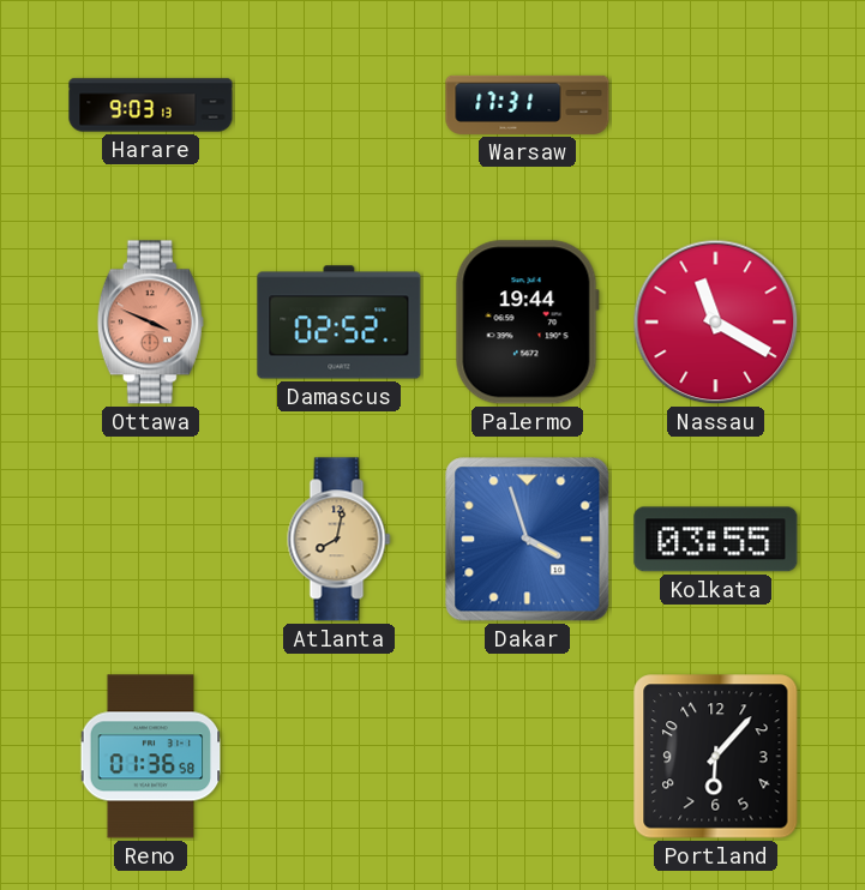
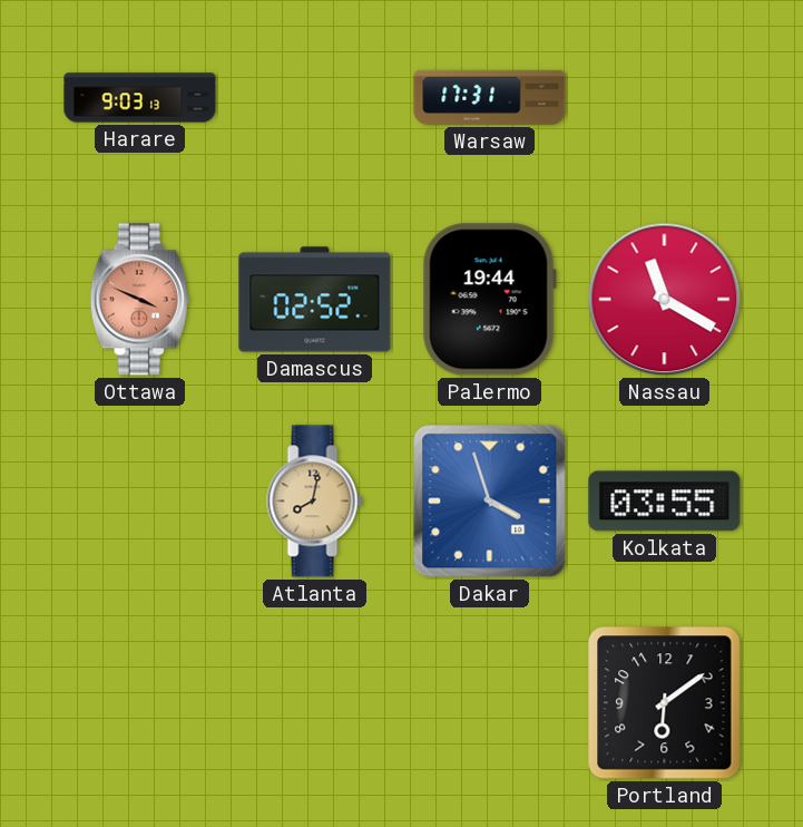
Reno: 01:36 -> none
Portland: 6:07 -> 6:09
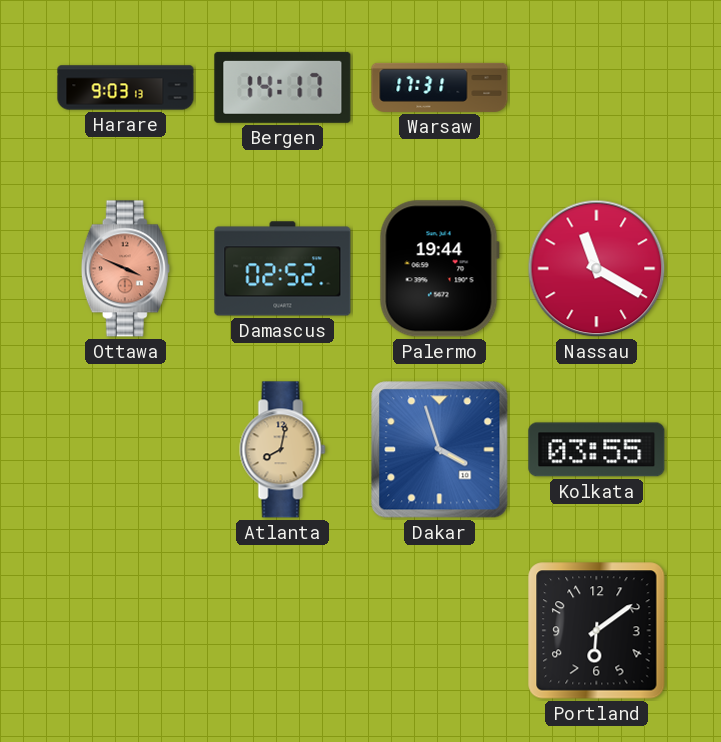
Bergen: none -> 14:17
